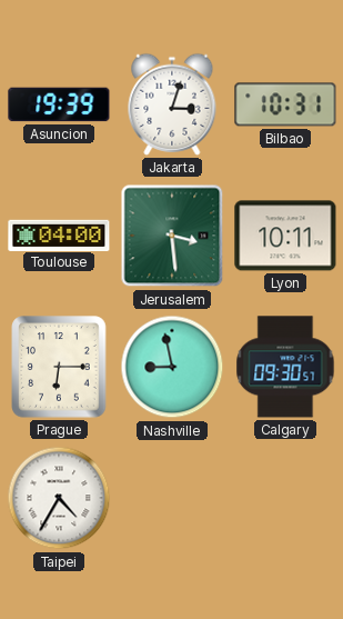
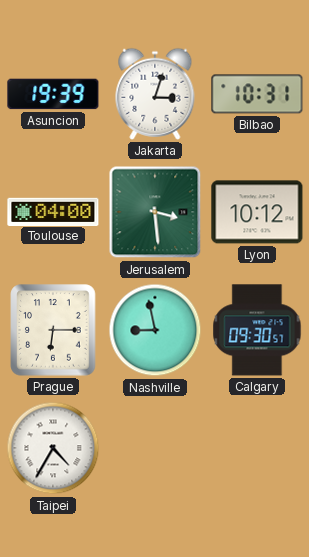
Lyon: 10:11 -> 10:12
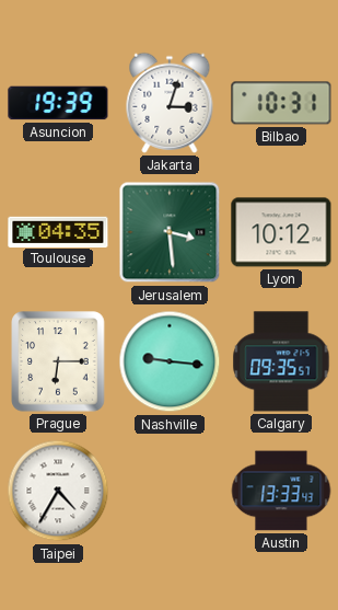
Toulouse: 04:00 -> 04:35
Nashville: 8:58 -> 9:16
Calgary: 09:30 -> 09:35
Austin: none -> 13:33
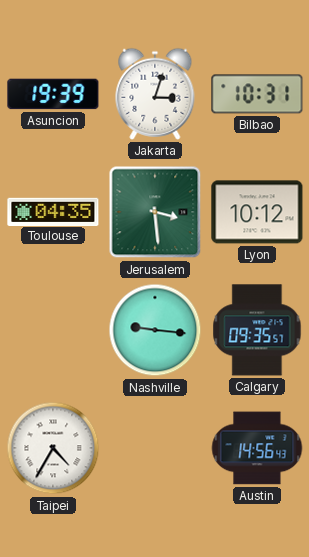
Prague: 6:15 -> none
Austin: 13:33 -> 14:56
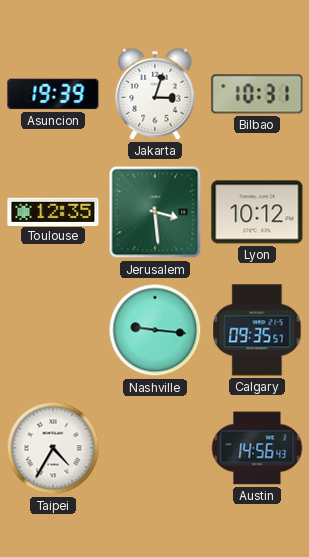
Toulouse: 04:35 -> 12:35
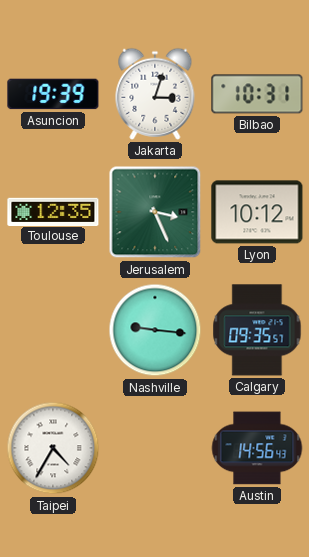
Jerusalem: 3:29 -> 3:26
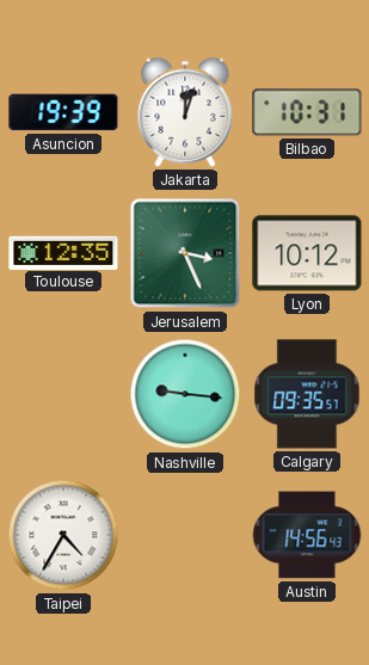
Jakarta: 3:03 -> 12:03
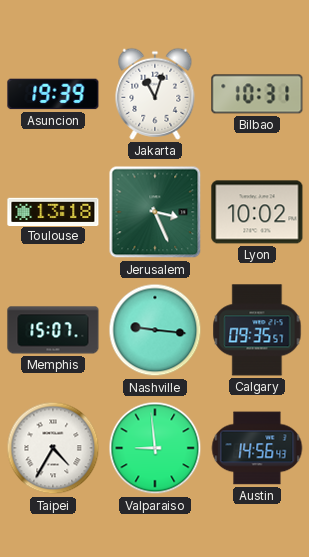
Jakarta: 12:03 -> 11:03
Toulouse: 12:35 -> 13:18
Lyon: 10:12 -> 10:02
Memphis: none -> 15:07
Valparaiso: none -> 8:59
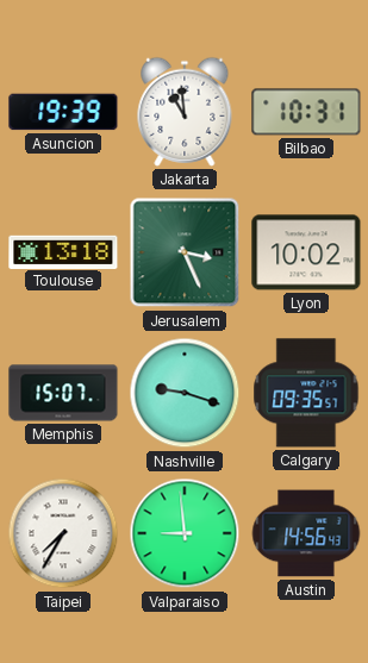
Jakarta: 11:03 -> 10:59
Nashville: 9:16 -> 9:18
Taipei: 4:35 -> 7:35
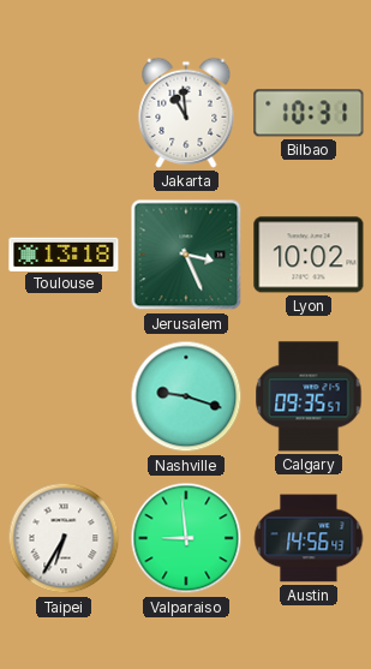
Asuncion: 19:39 -> none
Memphis: 15:07 -> none
Taipei: 7:35 -> 6:35
